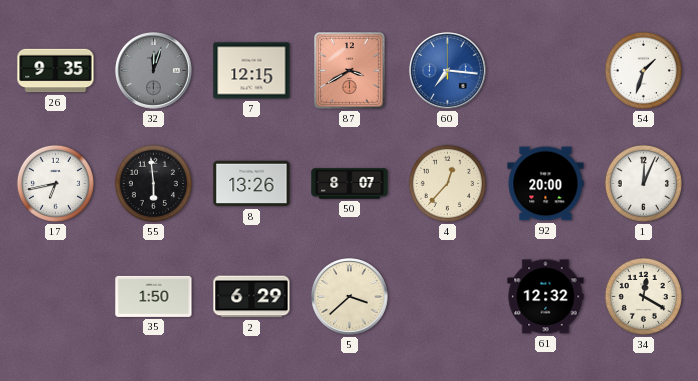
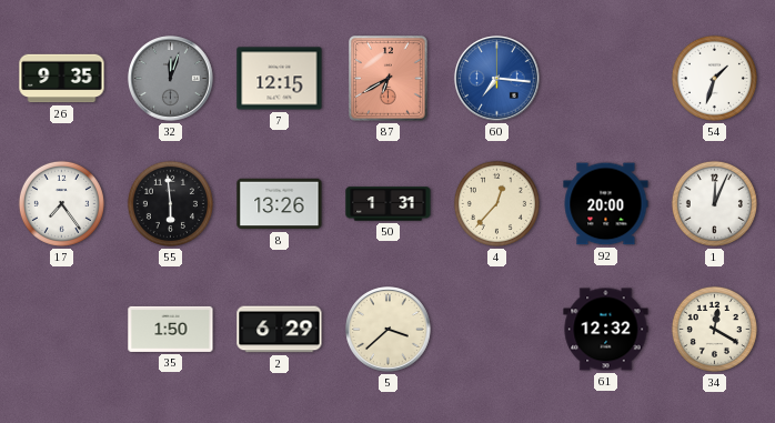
87: 3:40 -> 6:40
17: 6:43 -> 7:24
50: 8:07 -> 1:31
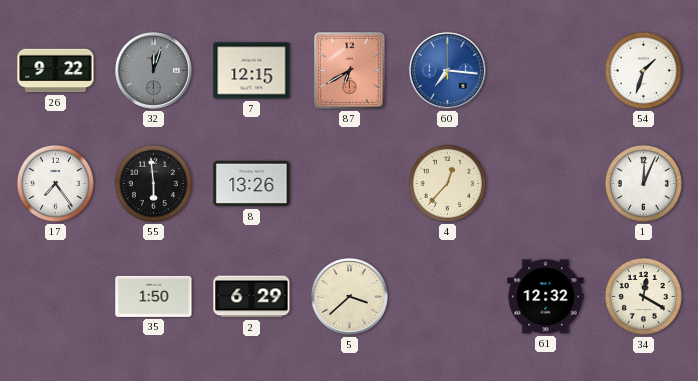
26: 9:35 -> 9:22
50: 1:31 -> none
92: 20:00 -> none
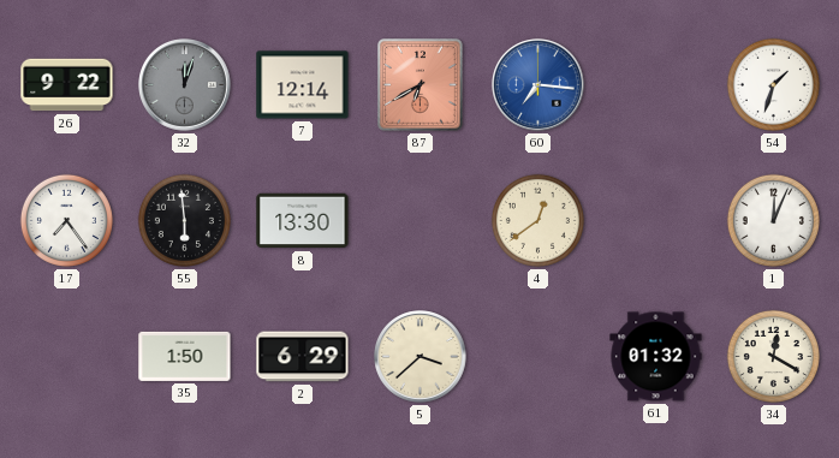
7: 12:15 -> 12:14
8: 13:26 -> 13:30
4: 12:37 -> 12:39
61: 12:32 -> 01:32
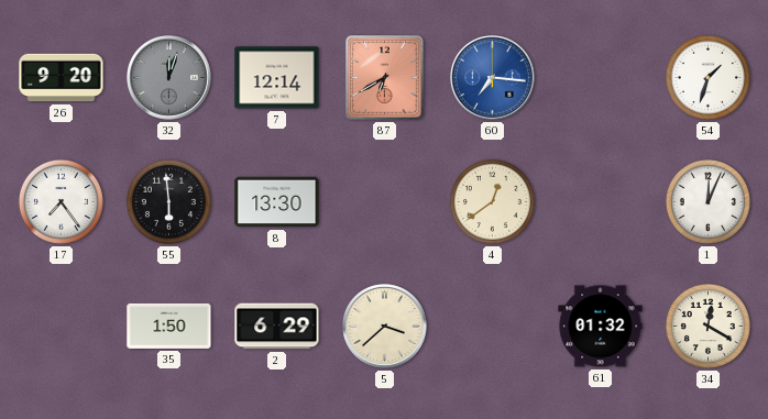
26: 9:22 -> 9:20
